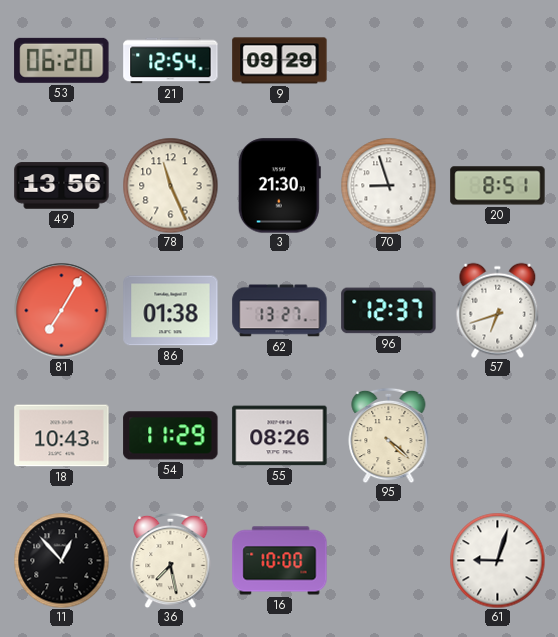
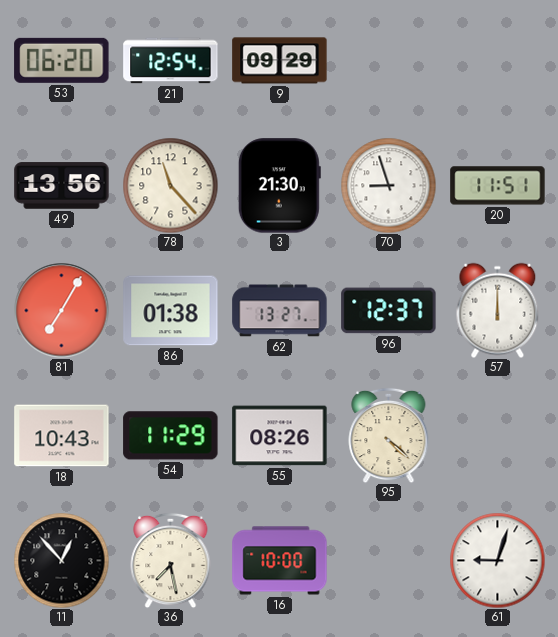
78: 11:26 -> 11:23
20: 8:51 -> 11:51
57: 6:42 -> 12:00
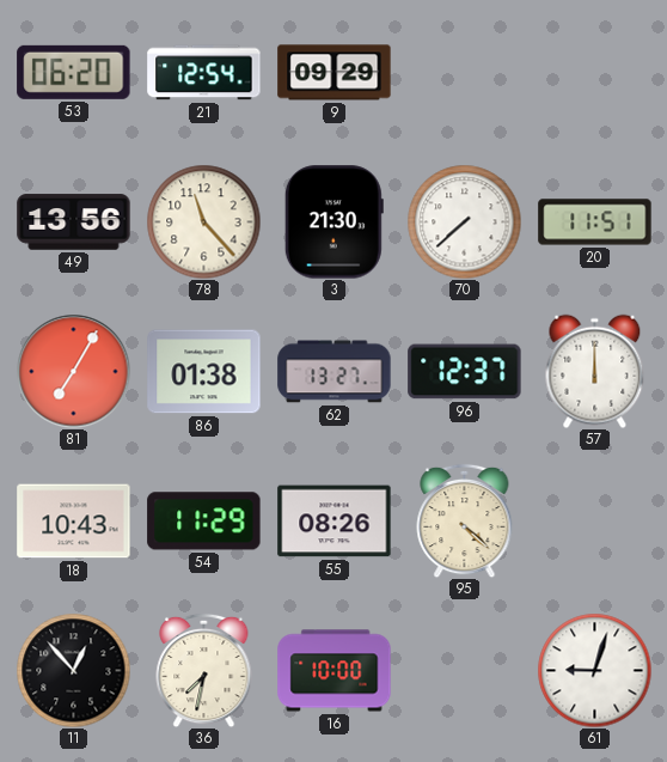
70: 8:57 -> 7:38
36: 7:28 -> 7:32
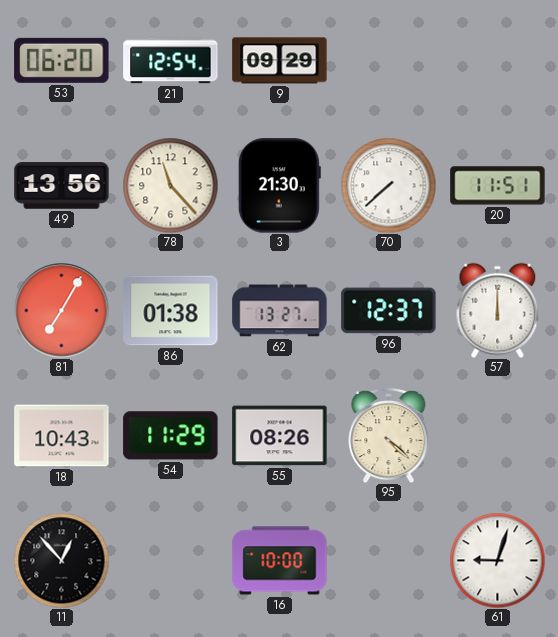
36: 7:32 -> none
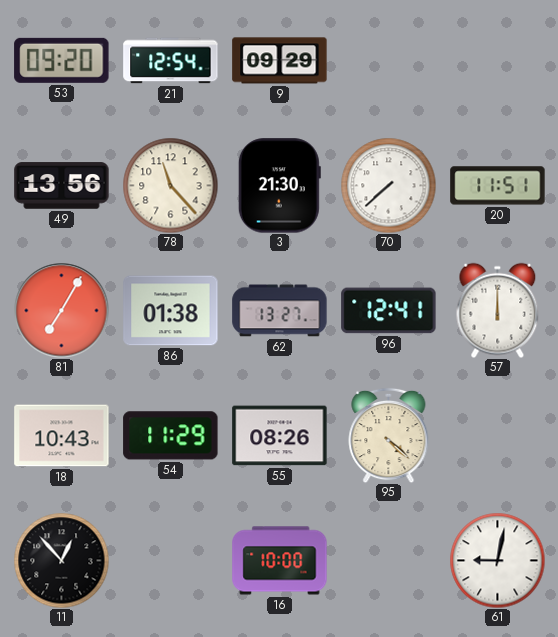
53: 06:20 -> 09:20
96: 12:37 -> 12:41
61: 9:03 -> 9:02
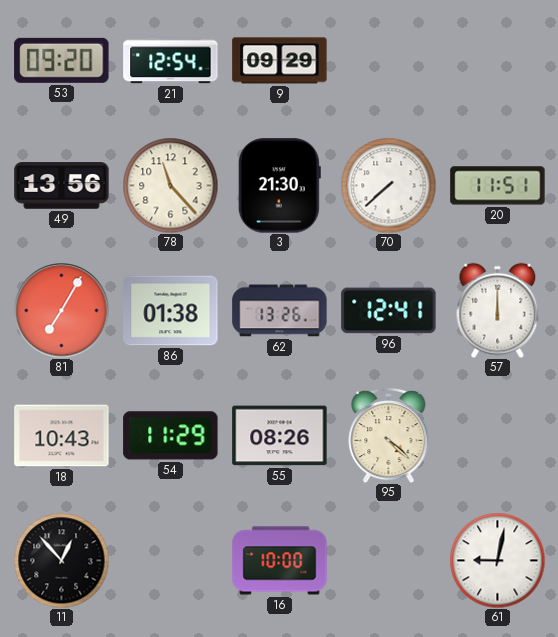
62: 13:27 -> 13:26
